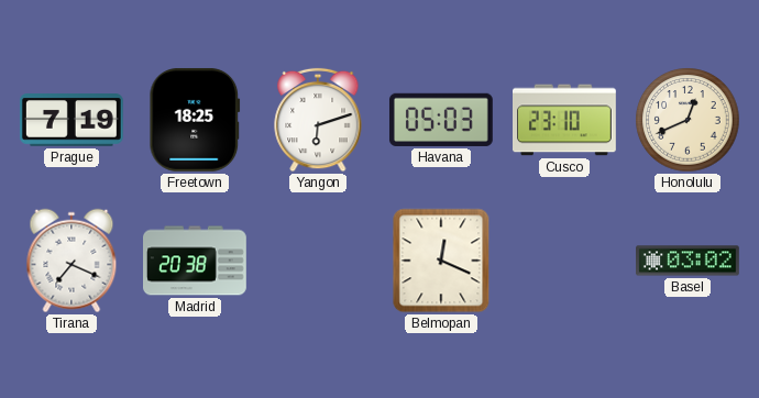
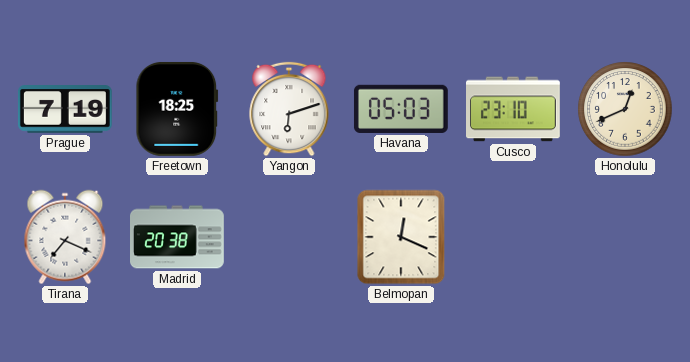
Basel: 03:02 -> none
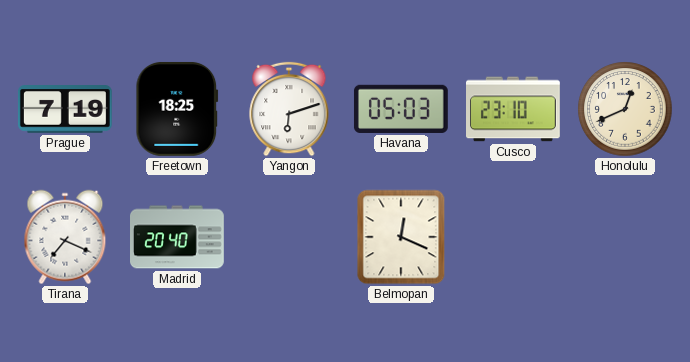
Madrid: 20:38 -> 20:40
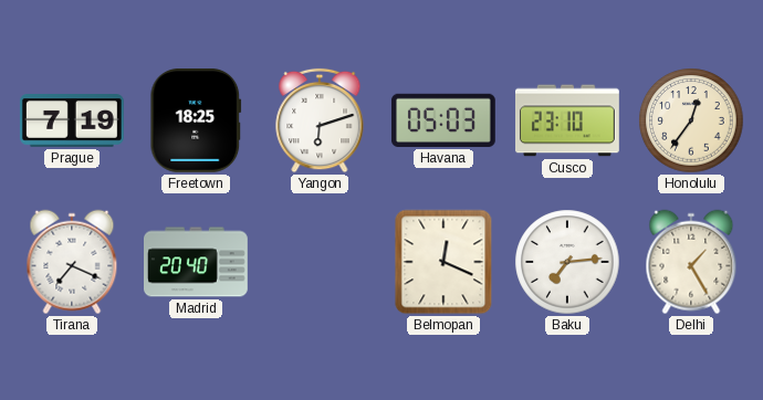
Honolulu: 12:41 -> 12:36
Baku: none -> 7:14
Delhi: none -> 1:25
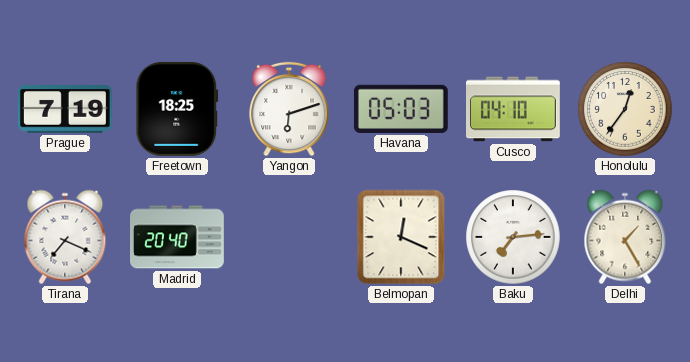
Cusco: 23:10 -> 04:10
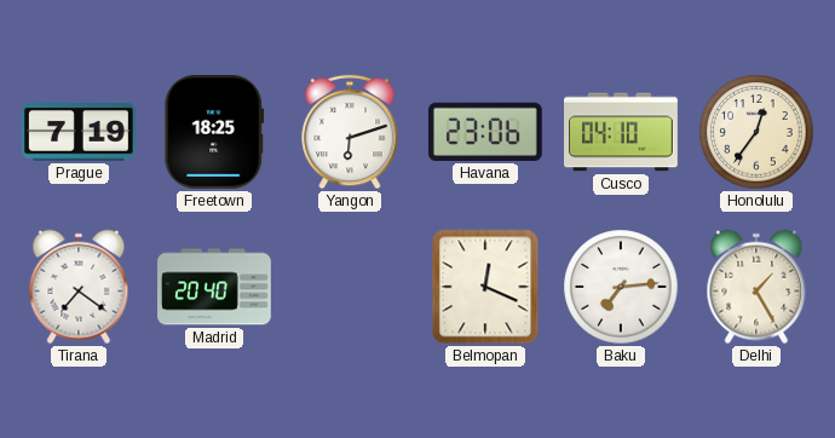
Havana: 05:03 -> 23:06
Tirana: 7:19 -> 7:21
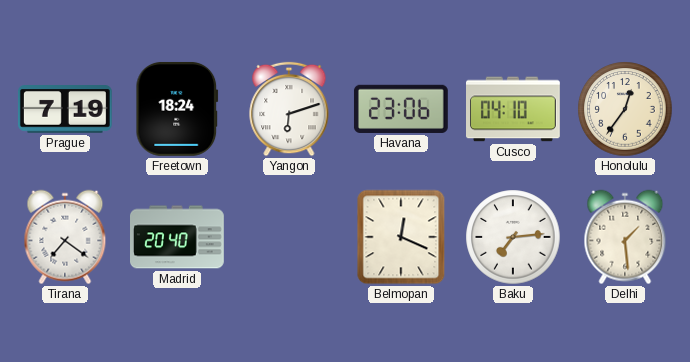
Freetown: 18:25 -> 18:24
Delhi: 1:25 -> 1:29
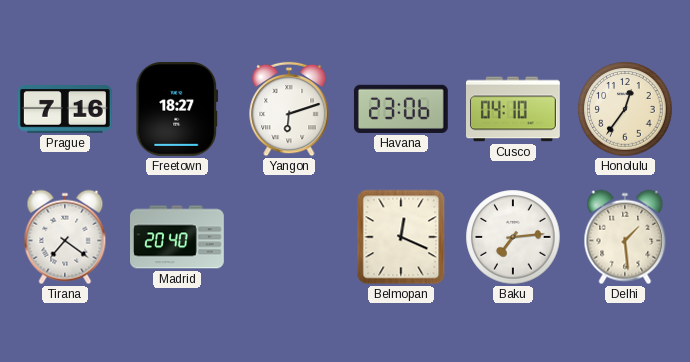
Prague: 7:19 -> 7:16
Freetown: 18:24 -> 18:27
